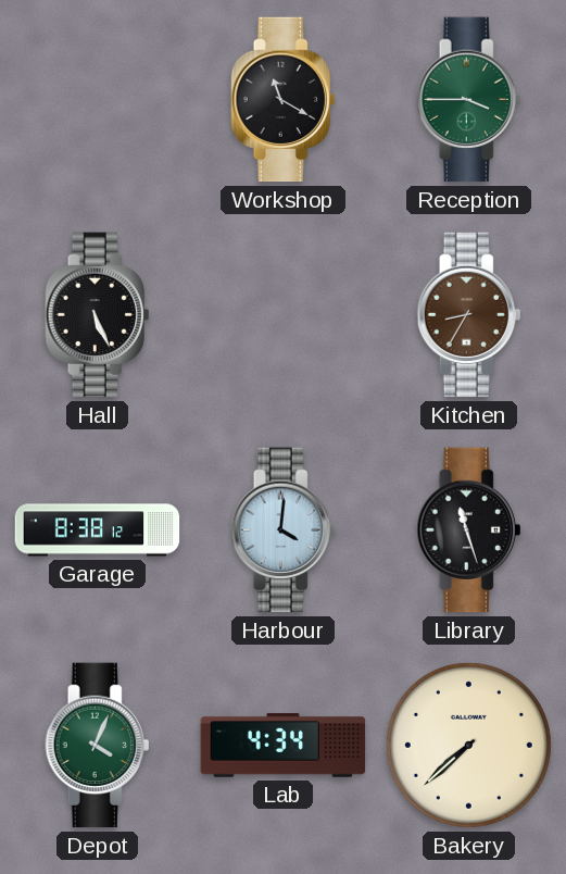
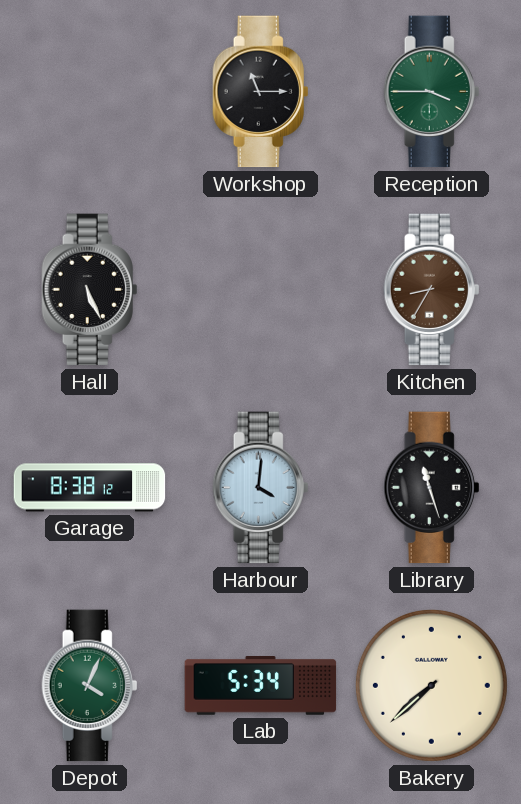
Workshop: 11:20 -> 11:15
Lab: 4:34 -> 5:34
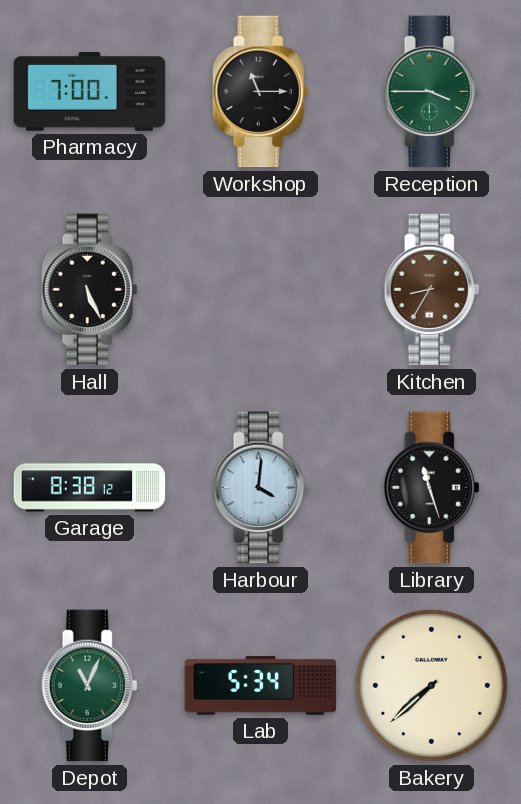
Pharmacy: none -> 7:00
Depot: 4:04 -> 11:04
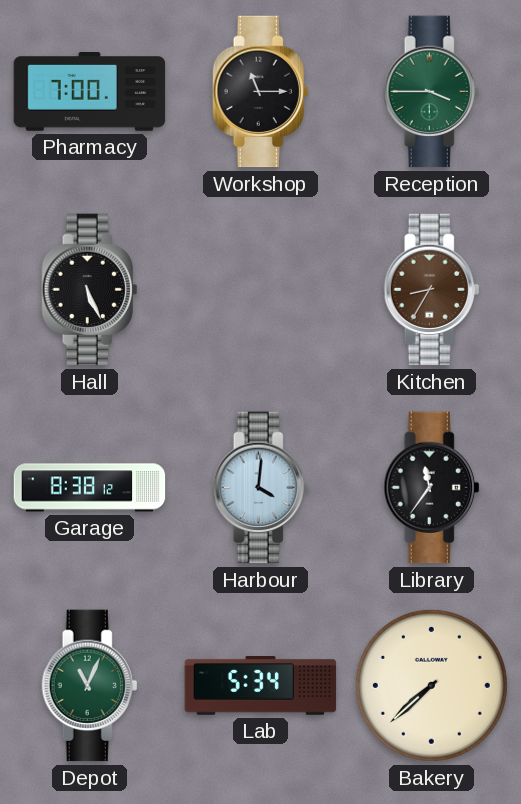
Library: 11:27 -> 11:36
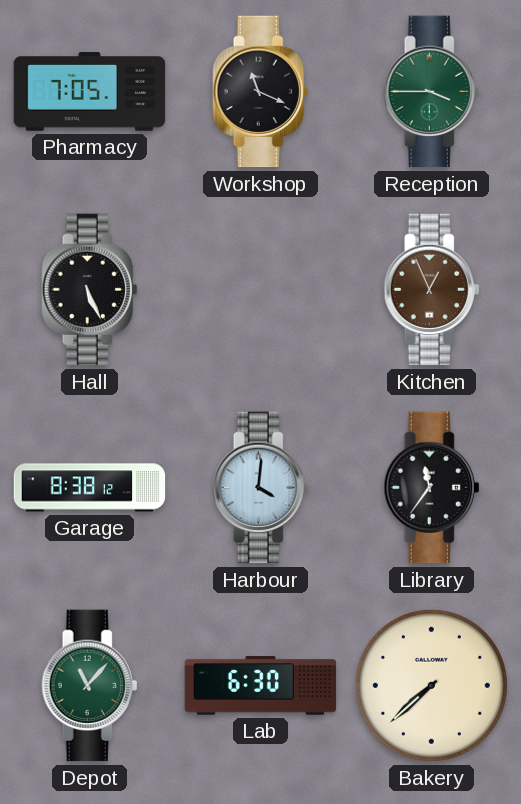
Pharmacy: 7:00 -> 7:05
Workshop: 11:15 -> 11:19
Kitchen: 8:35 -> 12:56
Depot: 11:04 -> 11:07
Lab: 5:34 -> 6:30
